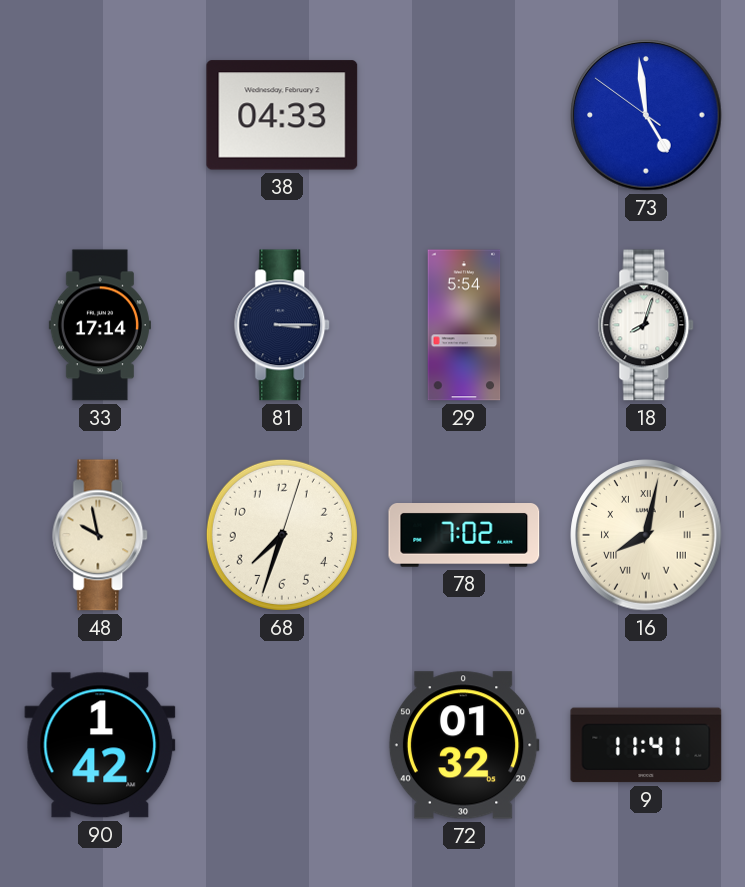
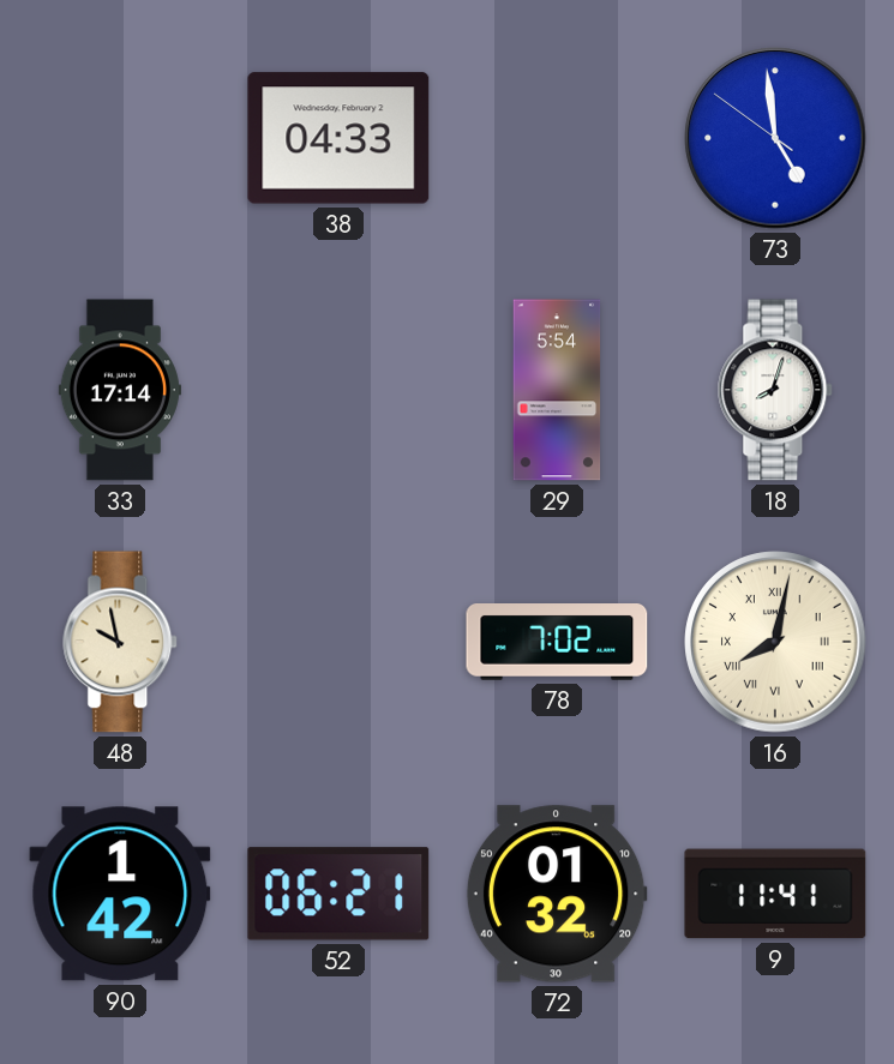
81: 3:15 -> none
68: 7:33 -> none
52: none -> 06:21
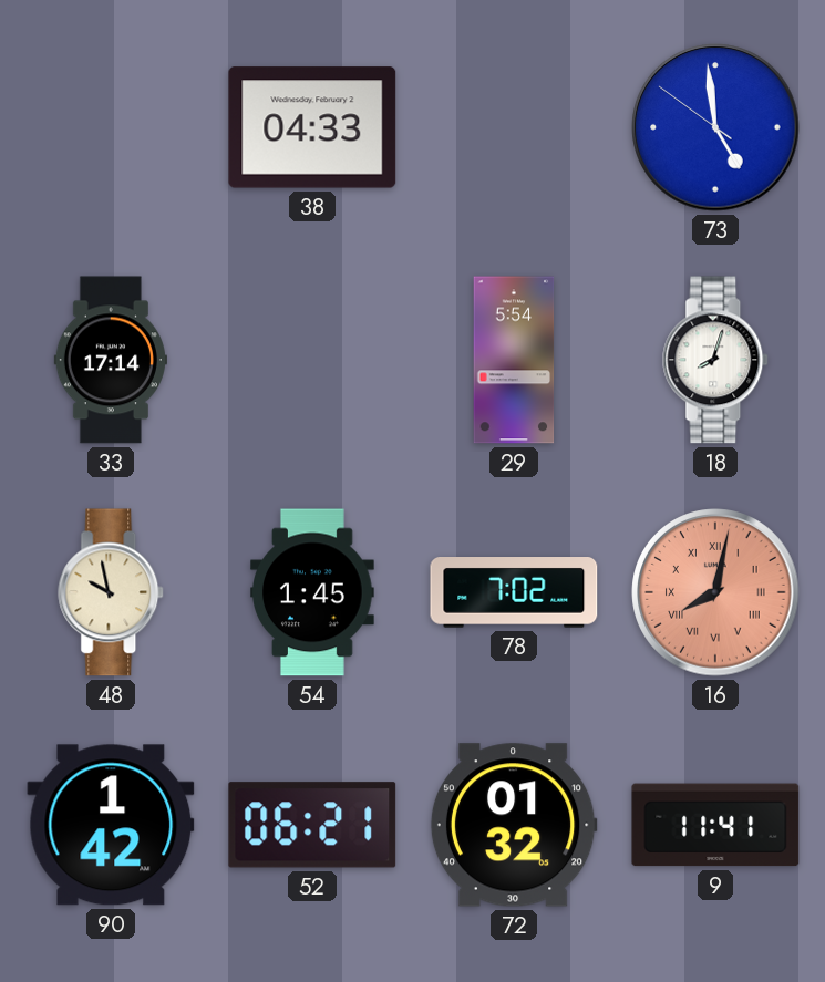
54: none -> 1:45
16 dial: cream -> salmon
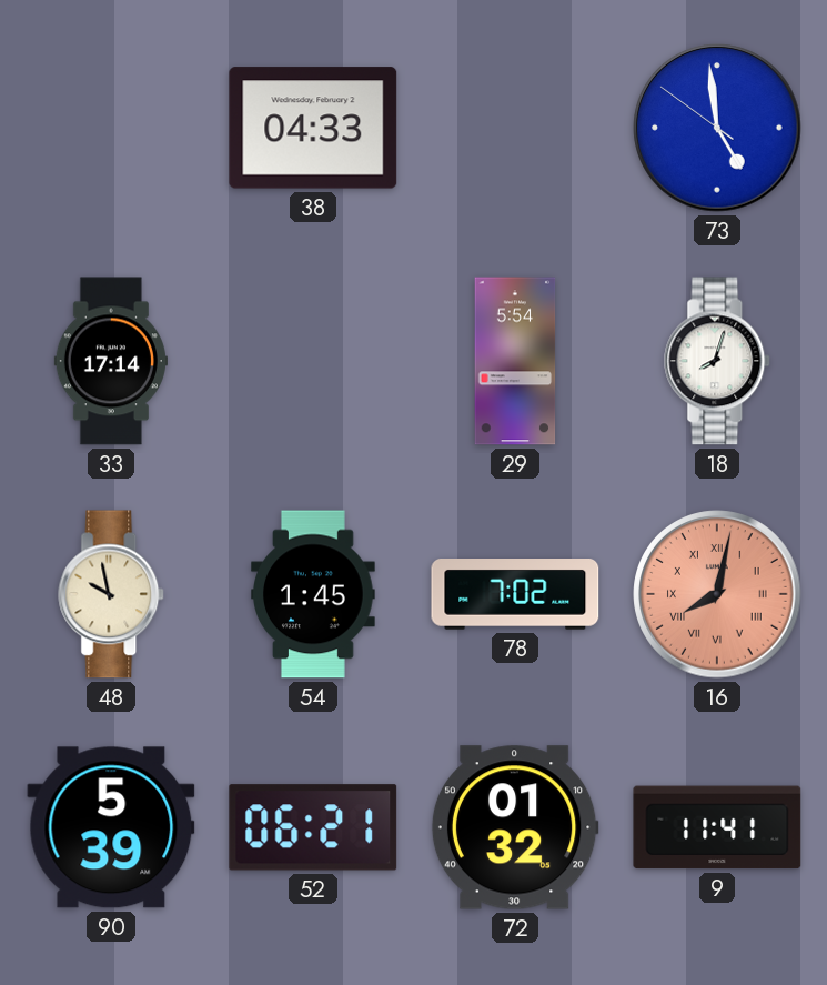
90: 1:42 -> 5:39
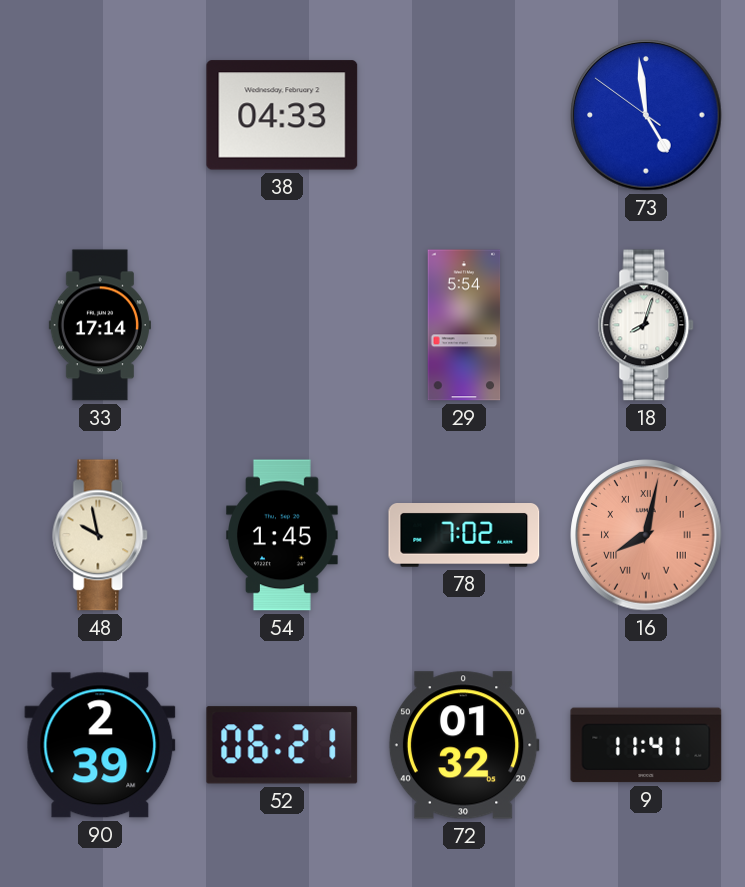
90: 5:39 -> 2:39
